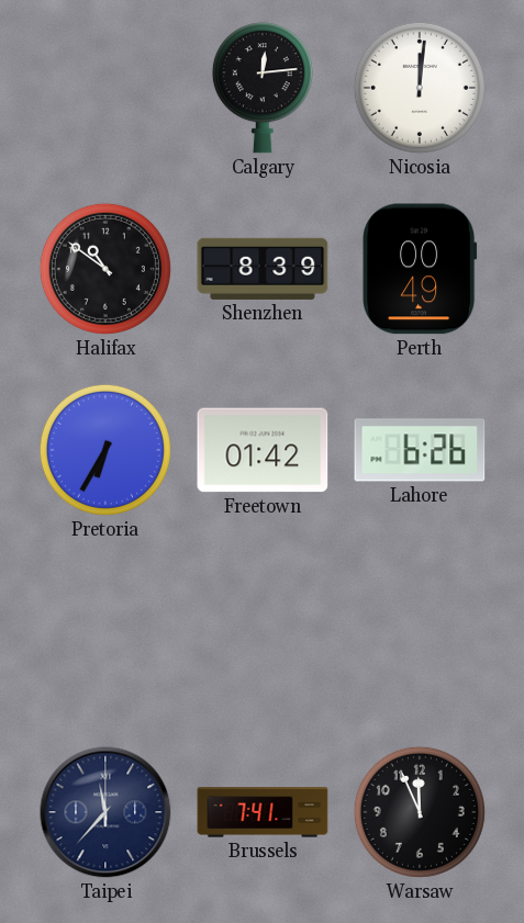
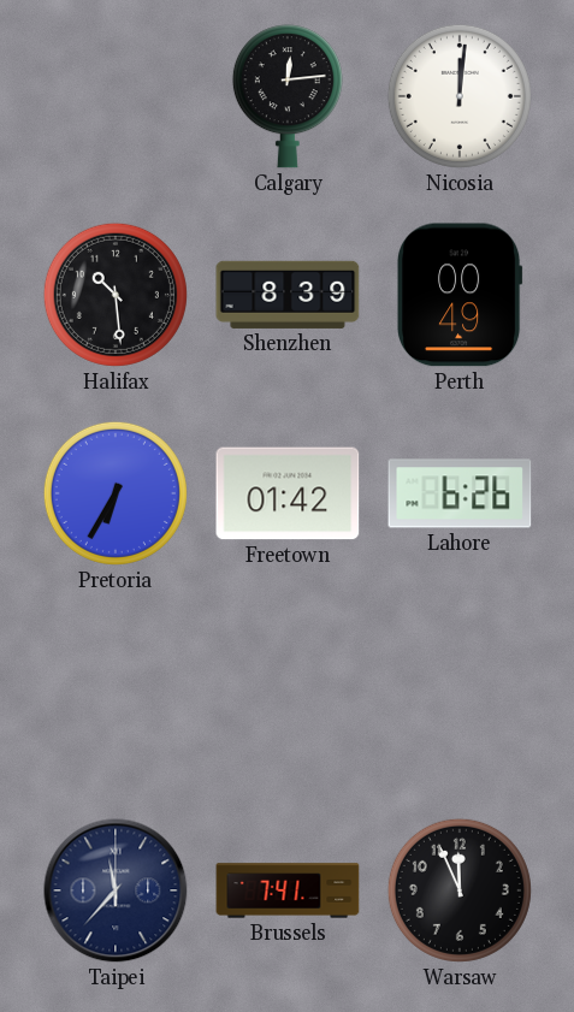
Halifax: 10:51 -> 10:29
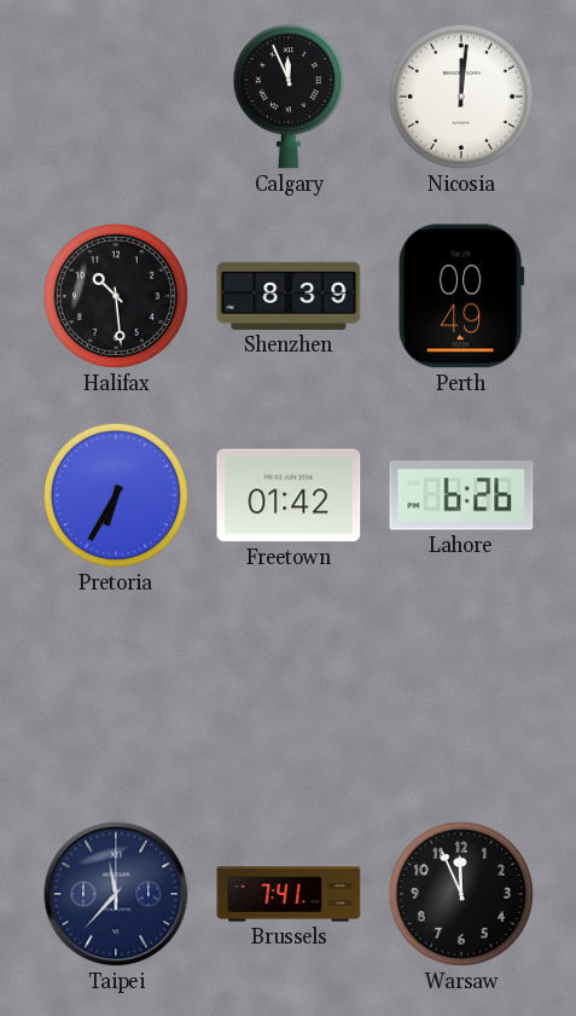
Calgary: 12:14 -> 11:56
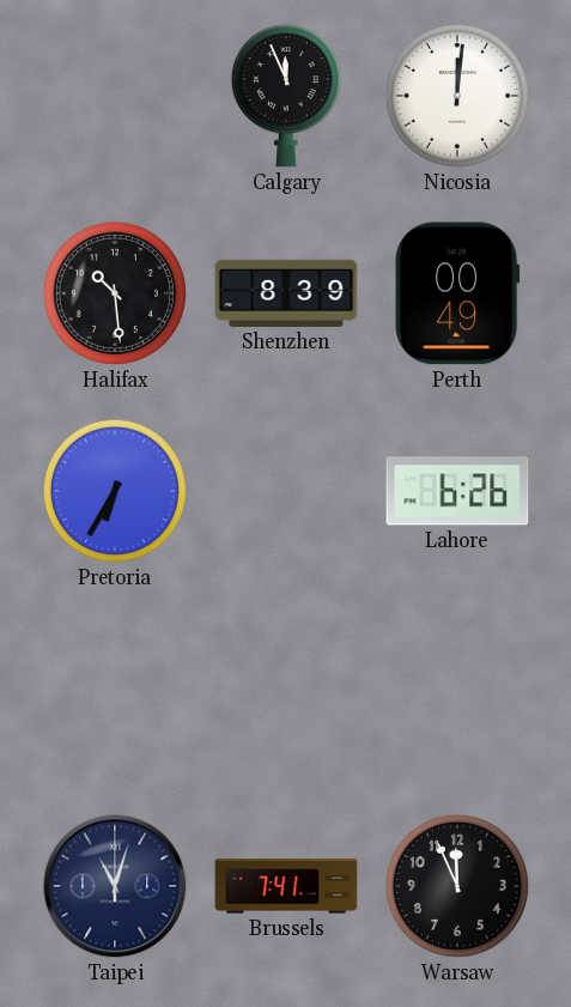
Freetown: 01:42 -> none
Taipei: 11:37 -> 11:03
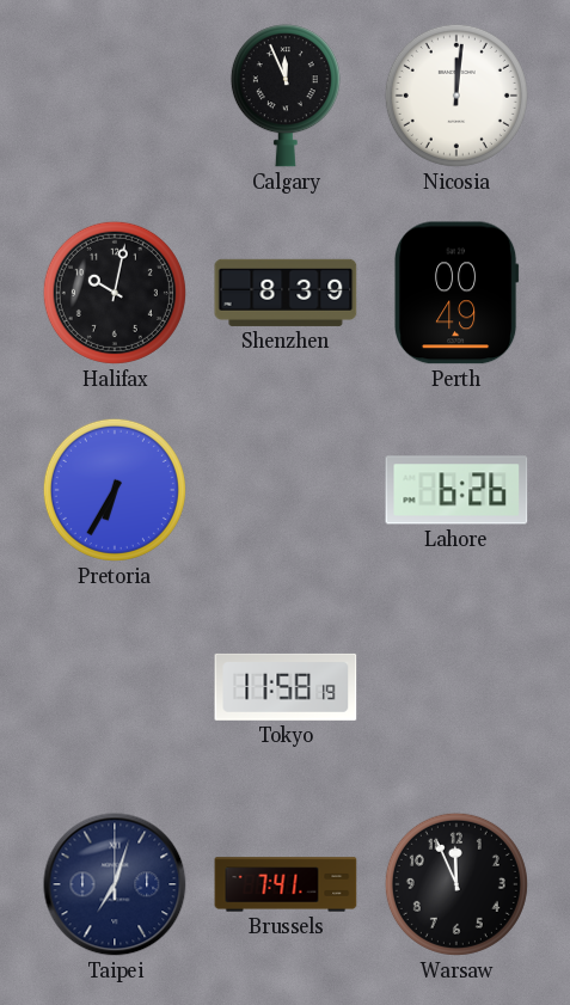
Halifax: 10:29 -> 10:02
Tokyo: none -> 11:58
Taipei: 11:03 -> 7:03
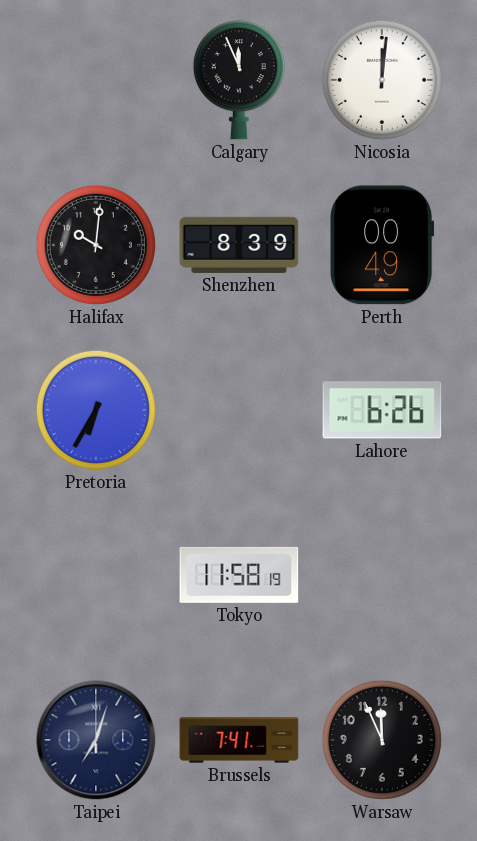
Halifax: 10:02 -> 10:01
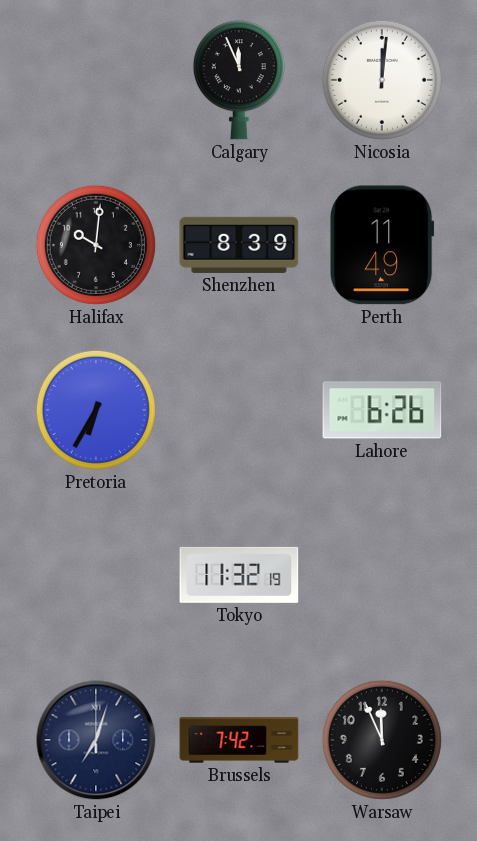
Perth: 00:49 -> 11:49
Tokyo: 11:58 -> 11:32
Brussels: 7:41 -> 7:42
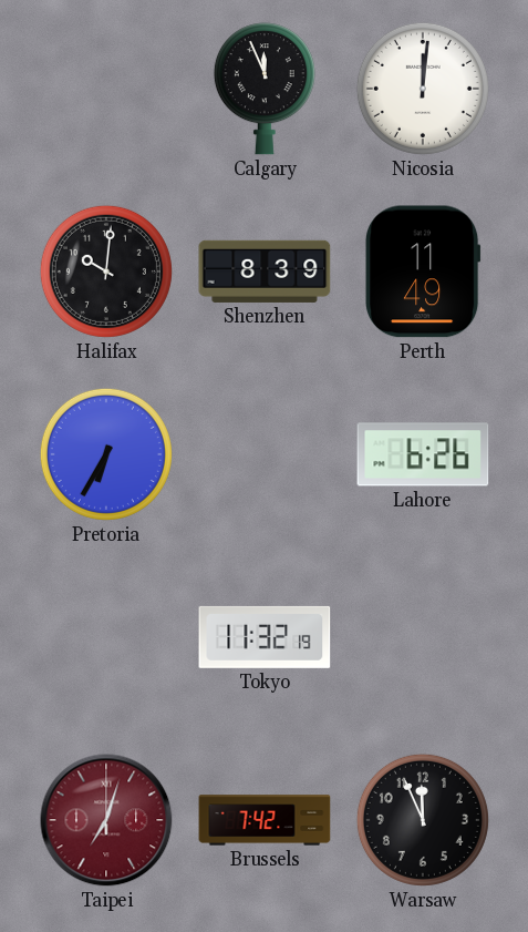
Taipei dial: navy -> burgundy
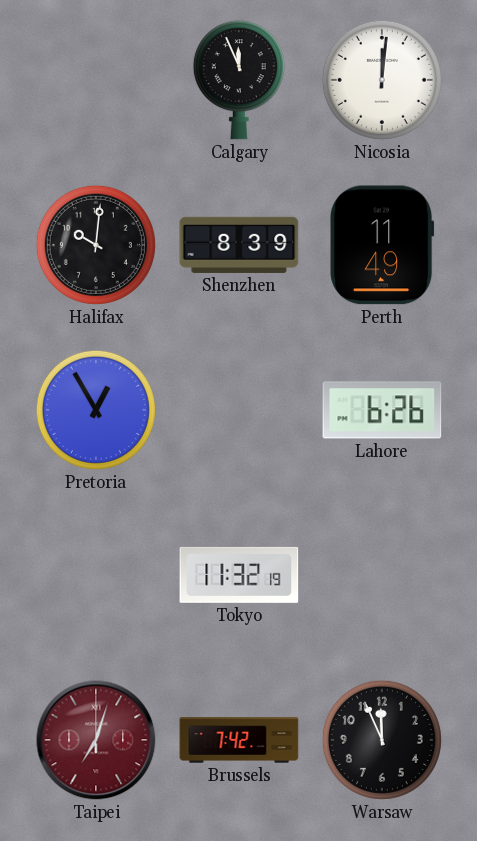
Pretoria: 6:35 -> 12:55
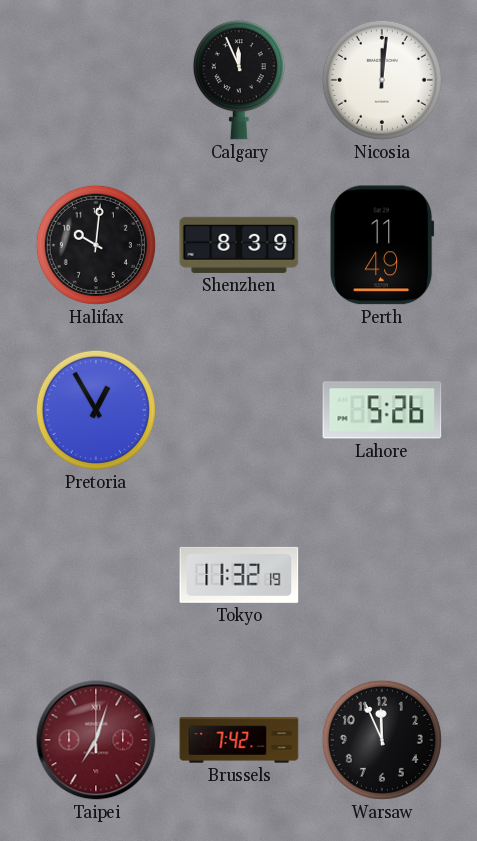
Lahore: 6:26 -> 5:26
